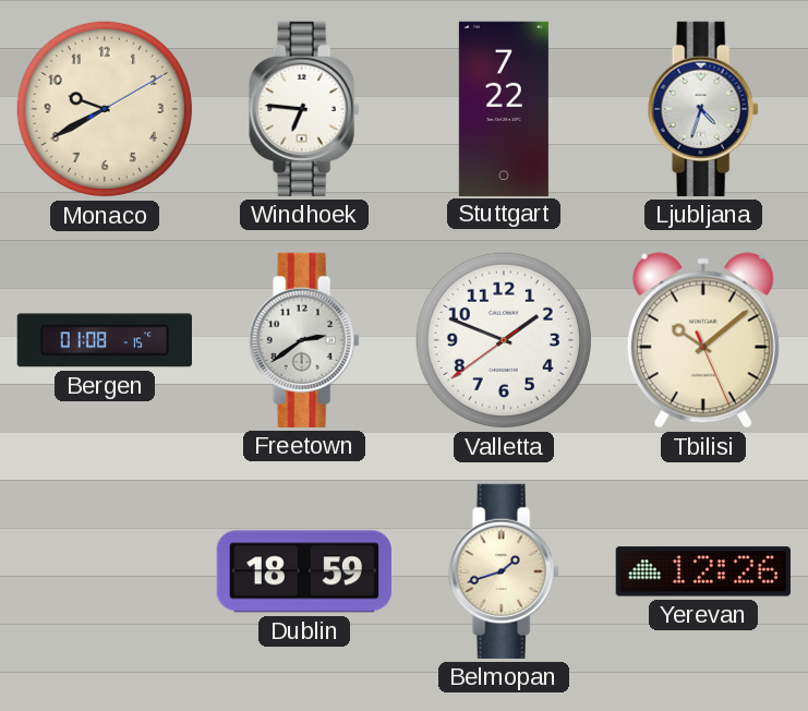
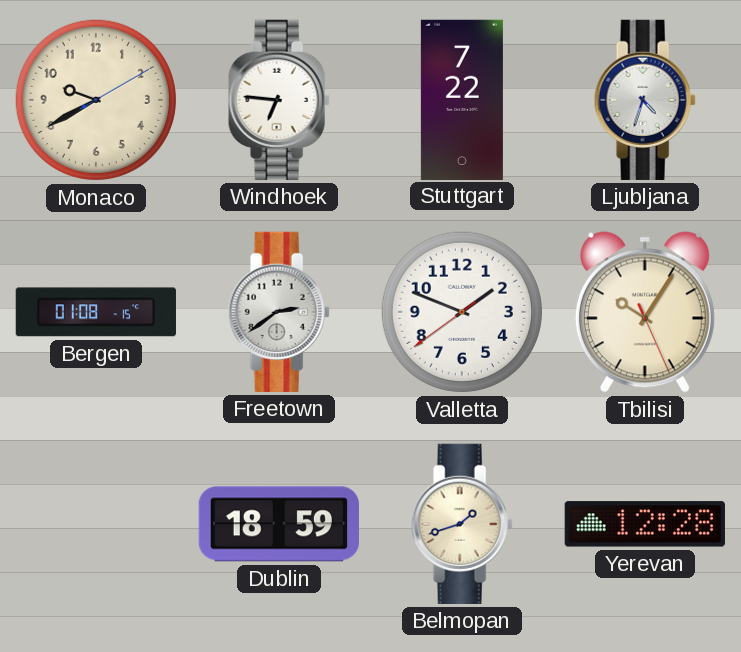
Tbilisi: 10:08 -> 10:05
Yerevan: 12:26 -> 12:28
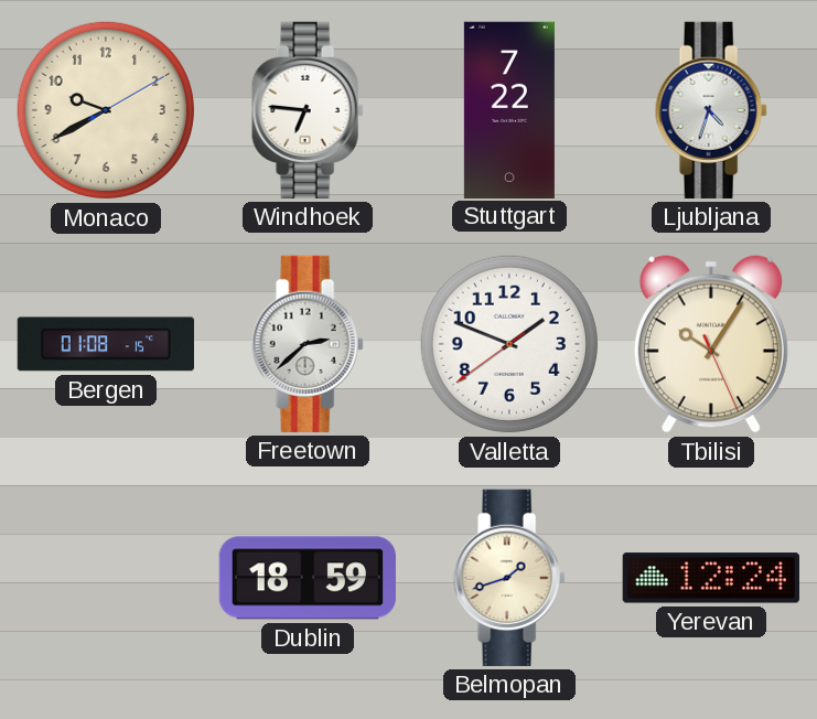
Freetown: 2:39 -> 2:38
Yerevan: 12:28 -> 12:24
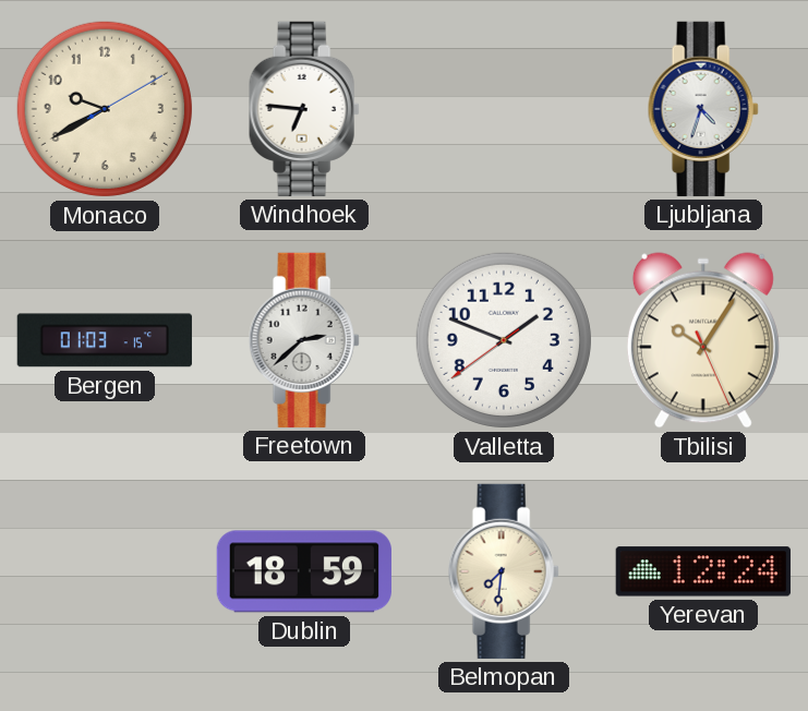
Stuttgart: 7:22 -> none
Bergen: 01:08 -> 01:03
Belmopan: 1:42 -> 7:31
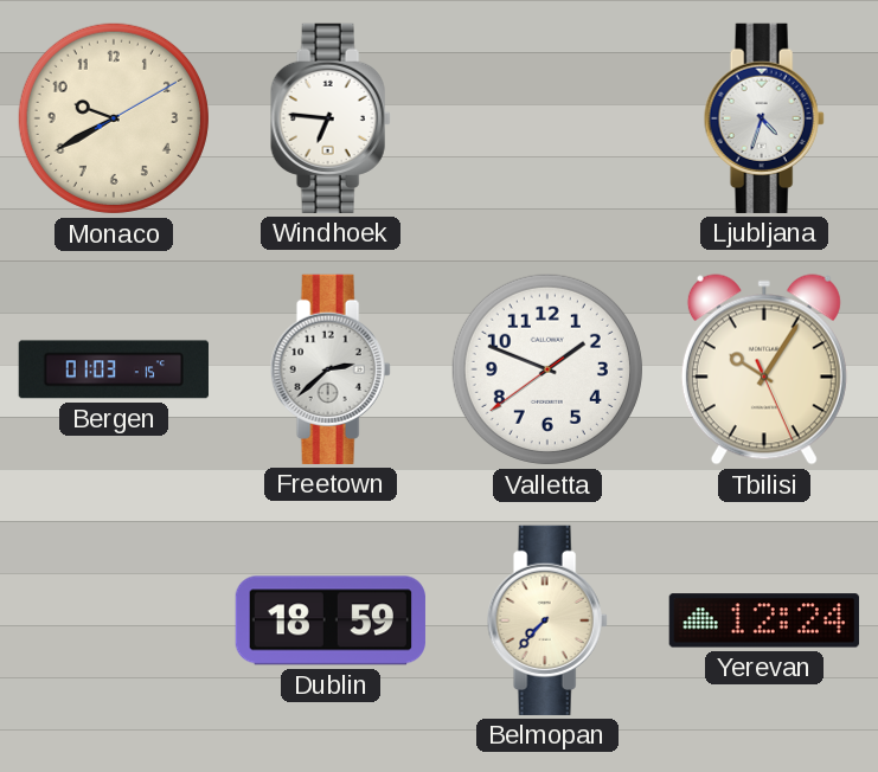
Belmopan: 7:31 -> 7:37
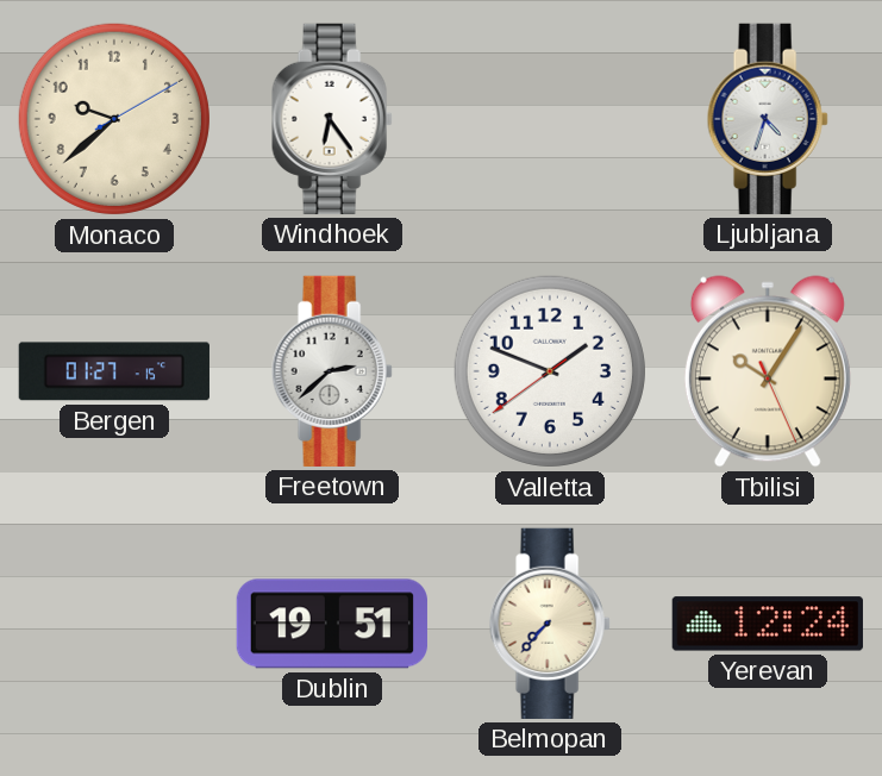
Monaco: 9:40 -> 9:38
Windhoek: 6:46 -> 6:24
Bergen: 01:03 -> 01:27
Dublin: 18:59 -> 19:51
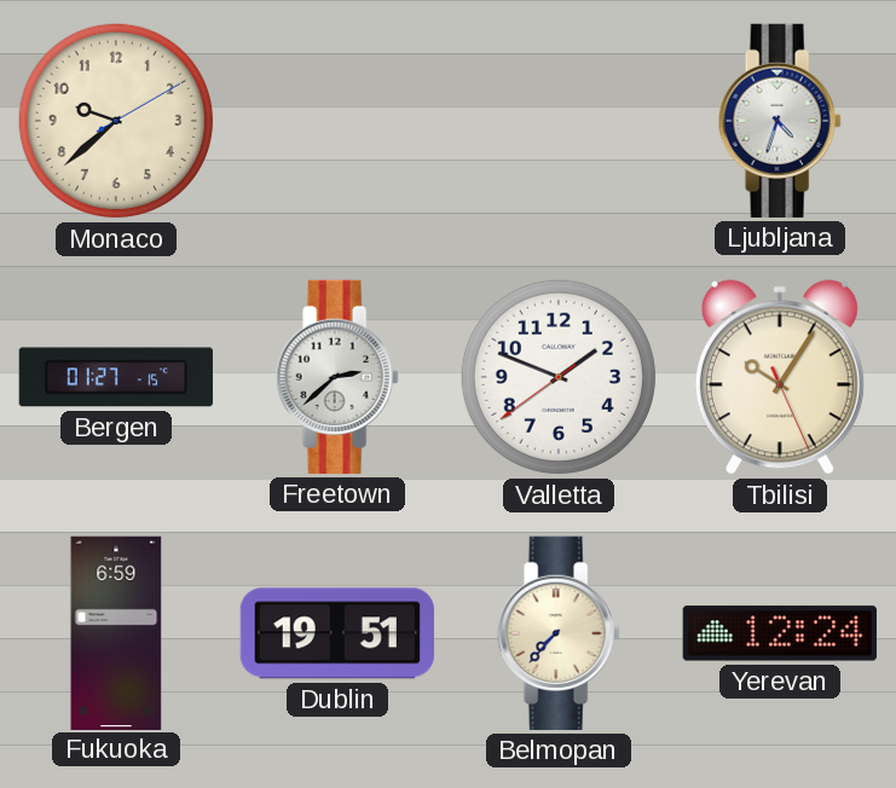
Windhoek: 6:24 -> none
Fukuoka: none -> 6:59
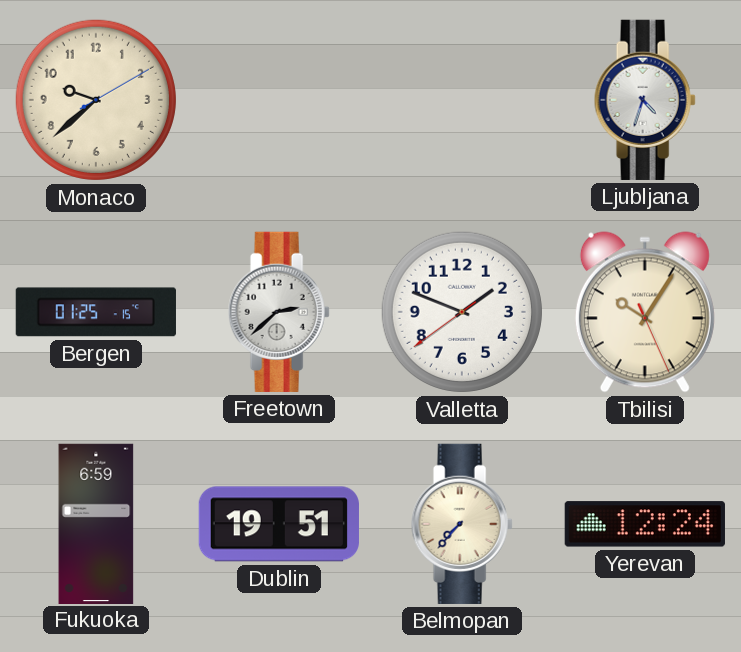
Bergen: 01:27 -> 01:25
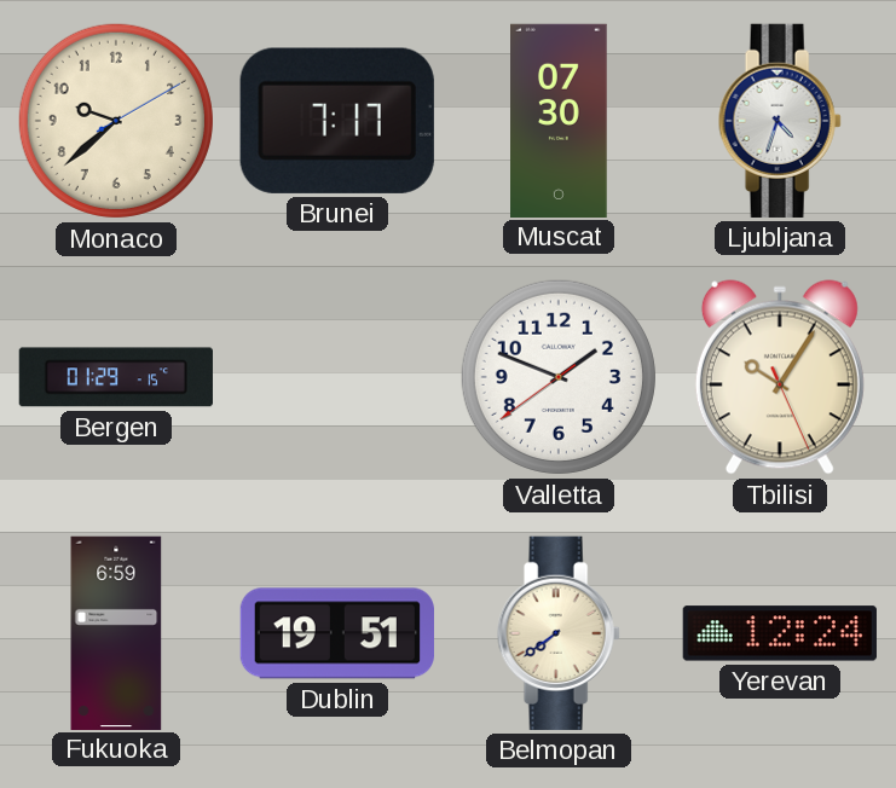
Brunei: none -> 7:17
Muscat: none -> 07:30
Bergen: 01:25 -> 01:29
Freetown: 2:38 -> none
Belmopan: 7:37 -> 7:39
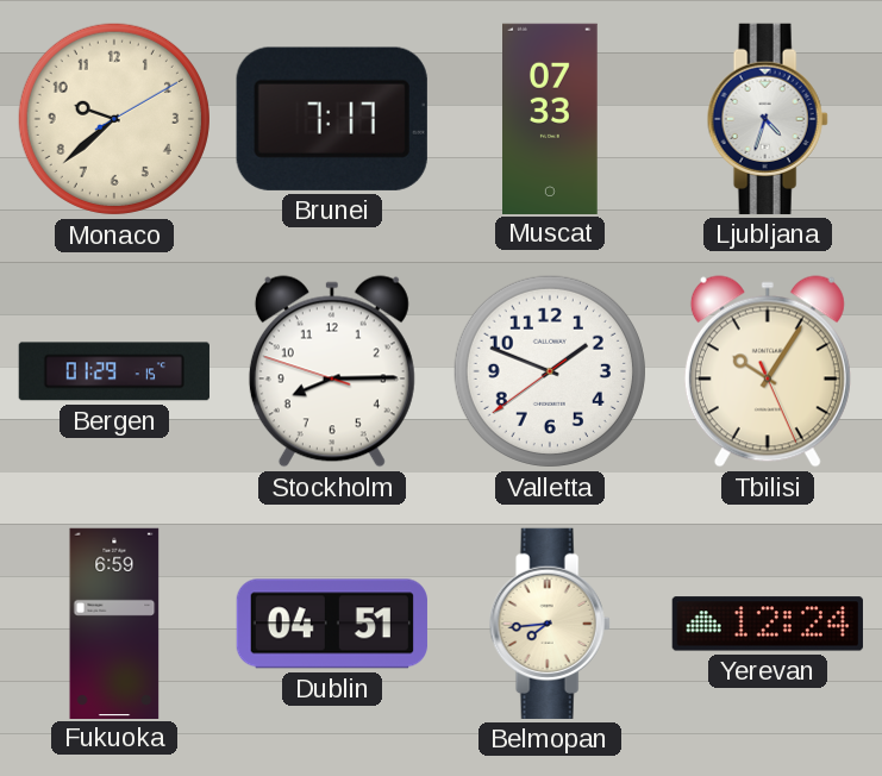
Muscat: 07:30 -> 07:33
Stockholm: none -> 8:14
Dublin: 19:51 -> 04:51
Belmopan: 7:39 -> 7:44
